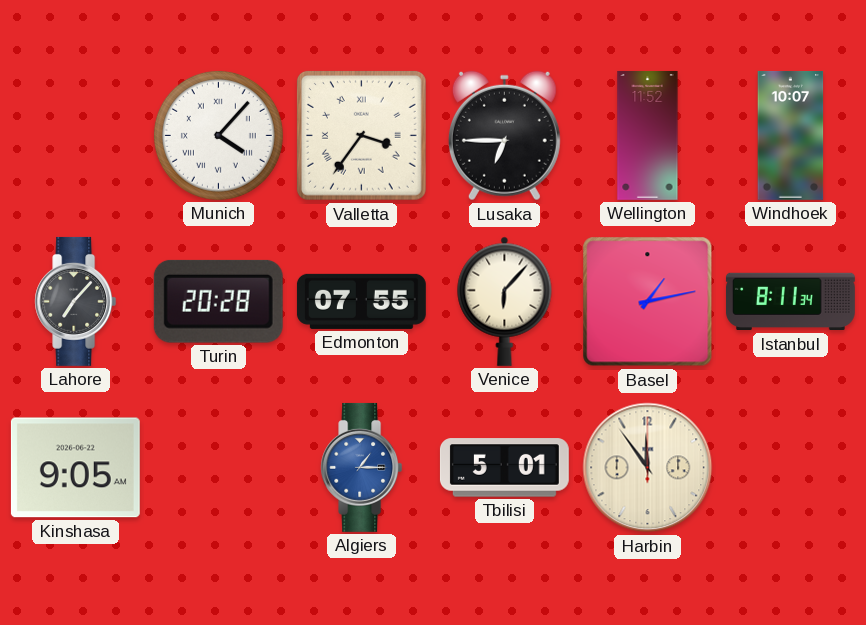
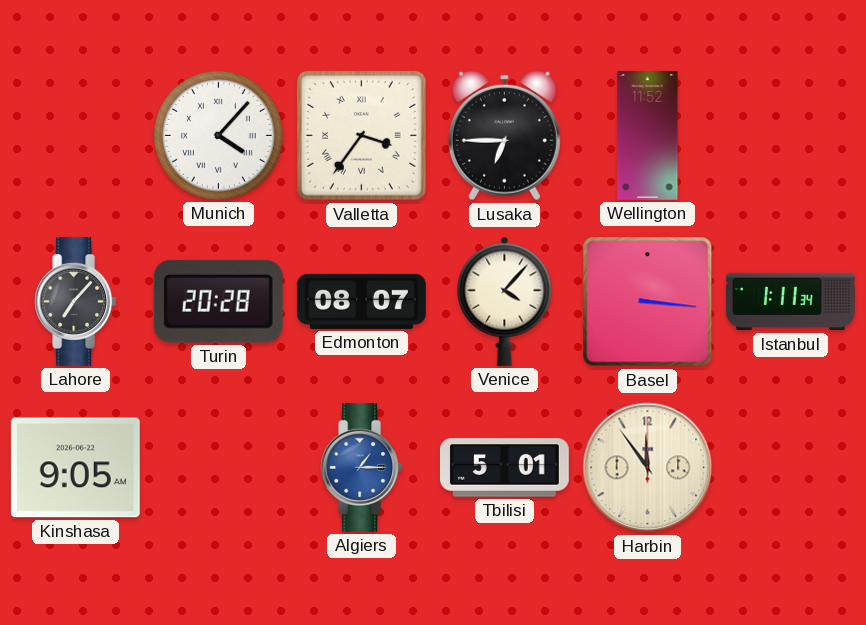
Windhoek: 10:07 -> none
Edmonton: 07:55 -> 08:07
Venice: 6:07 -> 4:07
Basel: 1:13 -> 3:16
Istanbul: 8:11 -> 1:11
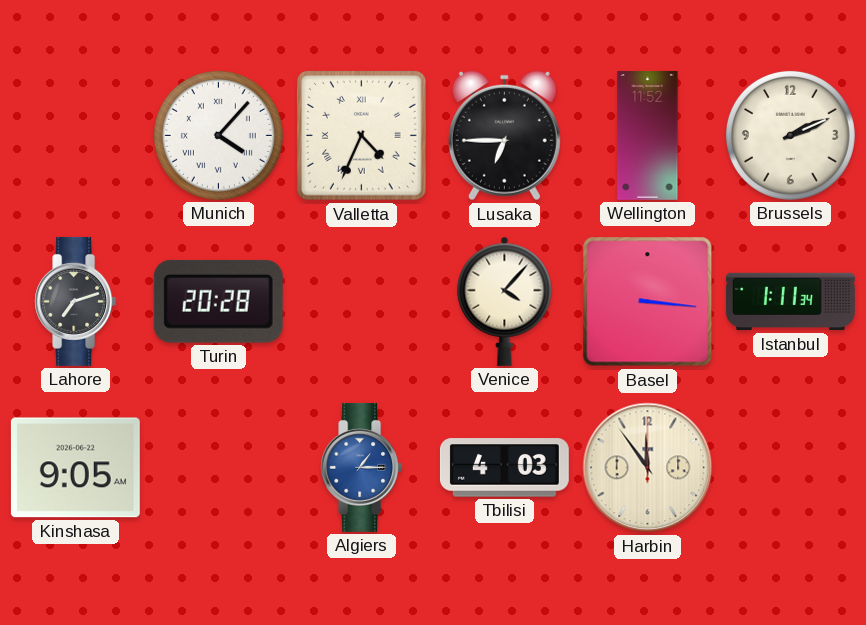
Valletta: 3:36 -> 4:34
Brussels: none -> 2:11
Lahore: 7:07 -> 7:12
Edmonton: 08:07 -> none
Tbilisi: 5:01 -> 4:03
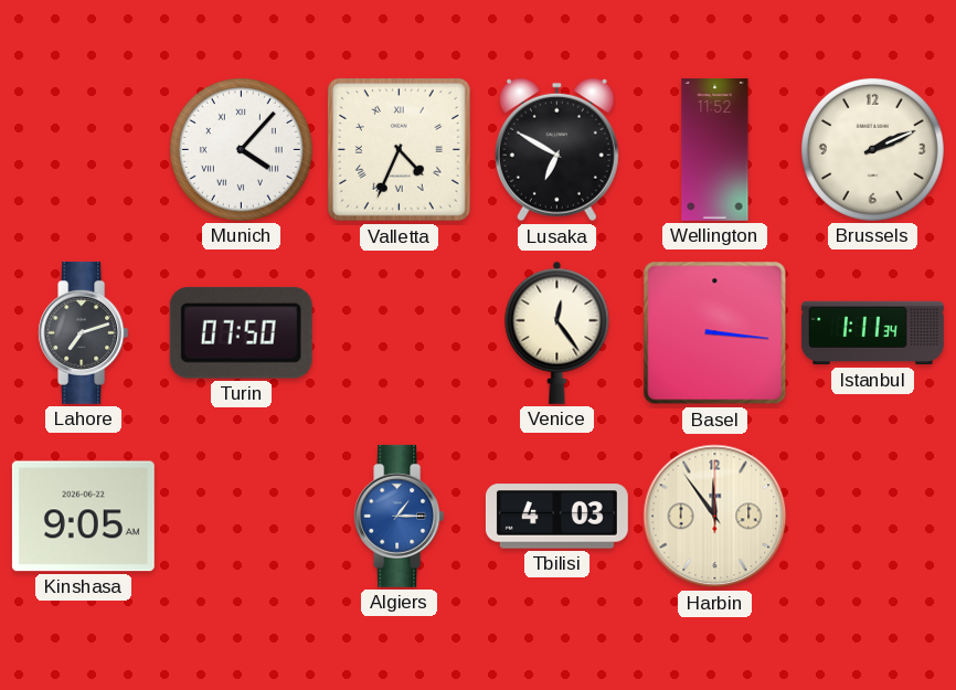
Lusaka: 6:45 -> 6:50
Turin: 20:28 -> 07:50
Venice: 4:07 -> 12:24
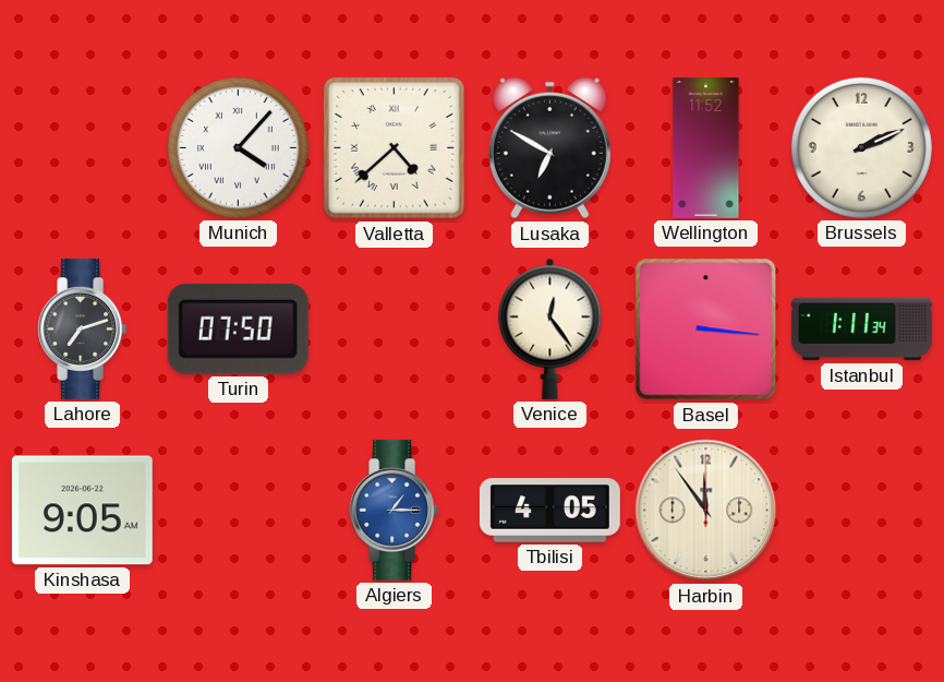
Valletta: 4:34 -> 4:38
Tbilisi: 4:03 -> 4:05
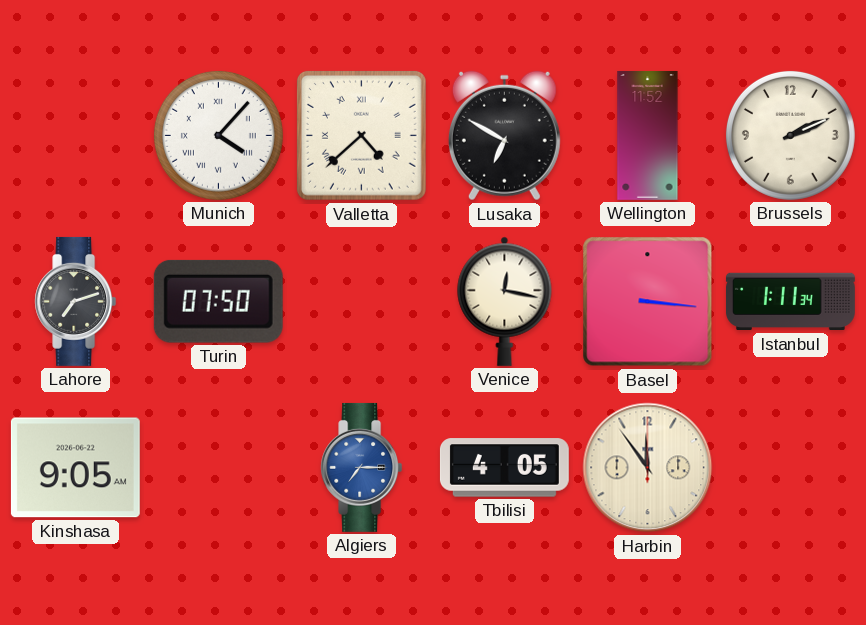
Venice: 12:24 -> 12:17
Algiers: 1:15 -> 7:15
